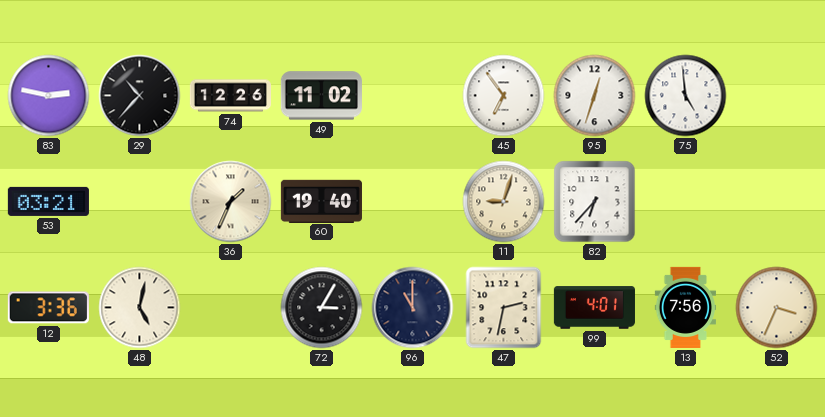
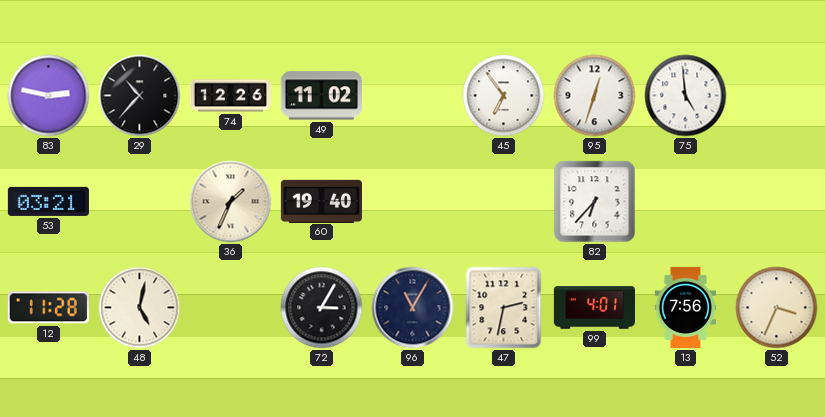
11: 9:03 -> none
12: 3:36 -> 11:28
96: 11:00 -> 11:05
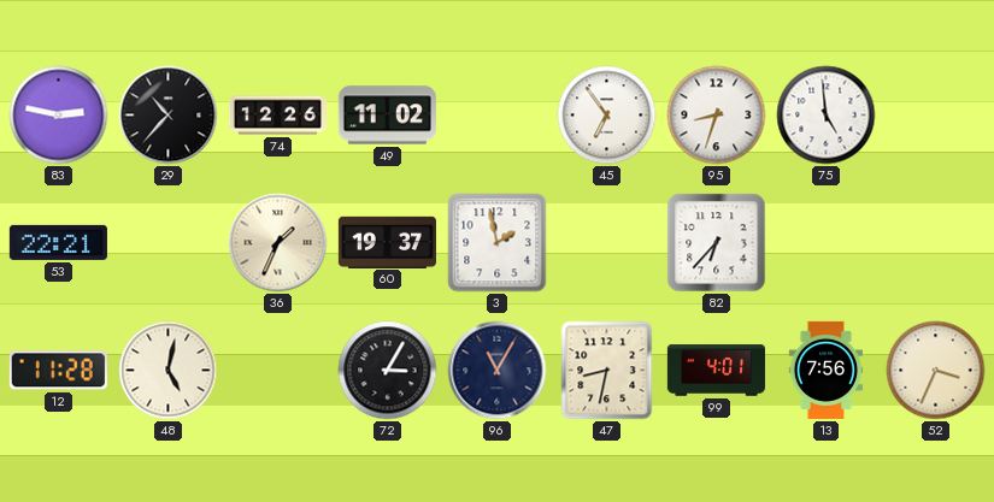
95: 12:33 -> 8:33
53: 03:21 -> 22:21
60: 19:40 -> 19:37
3: none -> 1:58
47: 2:32 -> 8:32
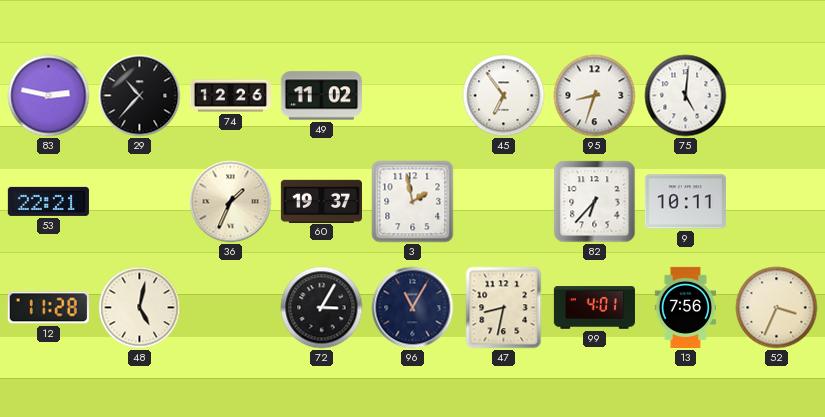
75: 4:59 -> 5:01
9: none -> 10:11
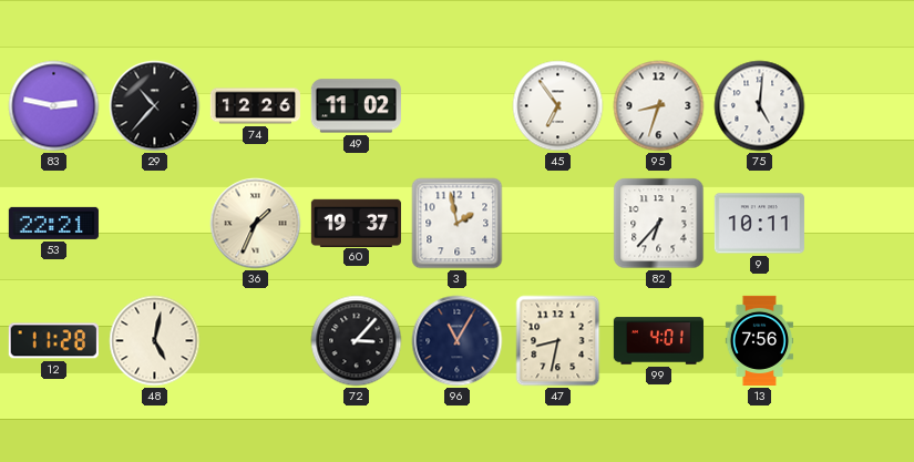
72: 3:05 -> 3:07
52: 3:34 -> none
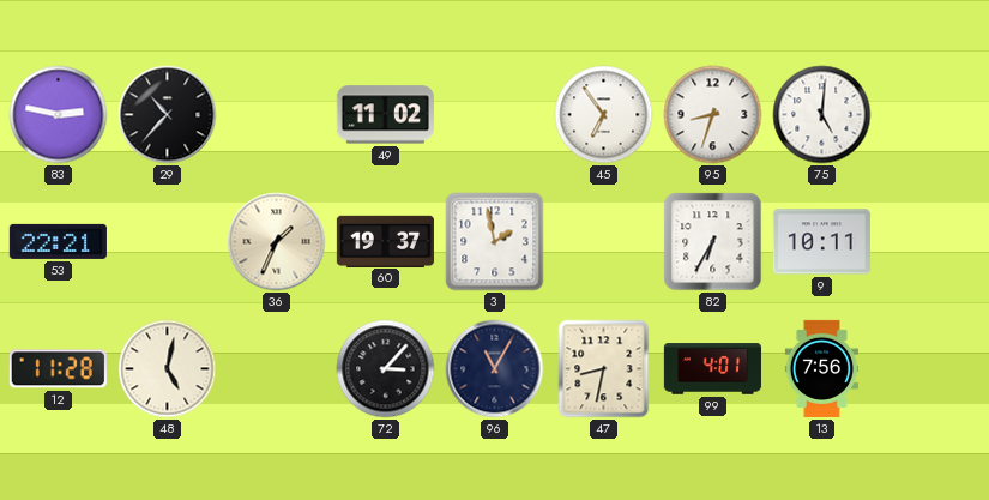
74: 12:26 -> none
82: 6:37 -> 6:35
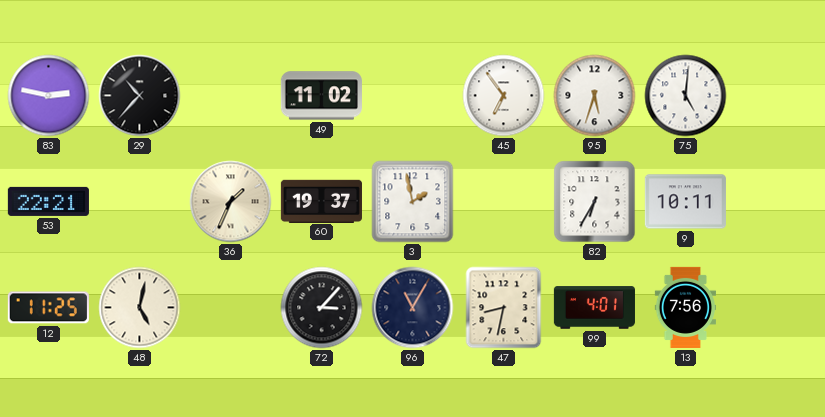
95: 8:33 -> 5:33
12: 11:28 -> 11:25
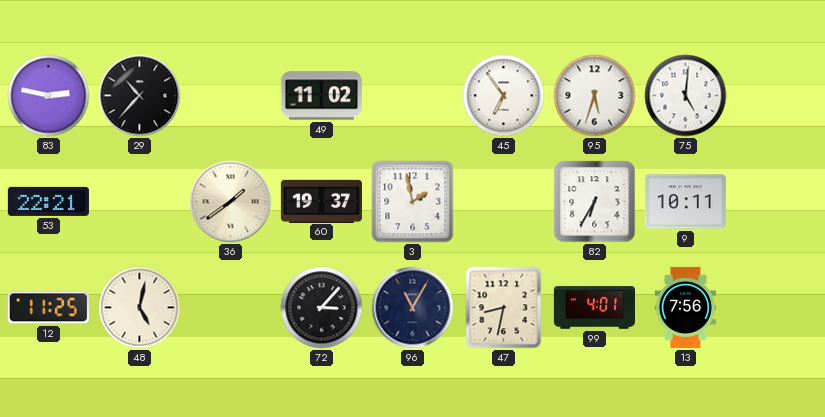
36: 1:34 -> 1:39
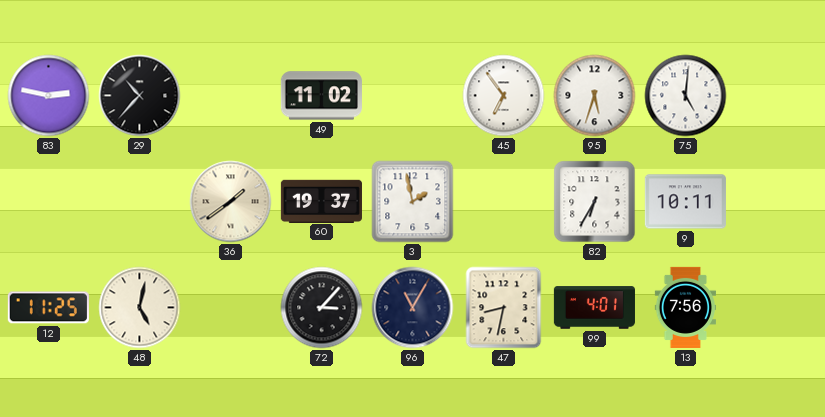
53: 22:21 -> none
